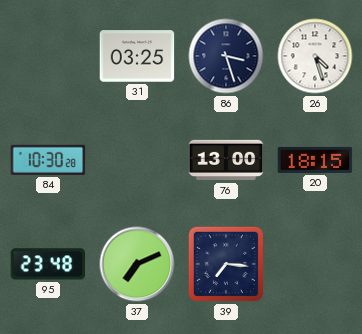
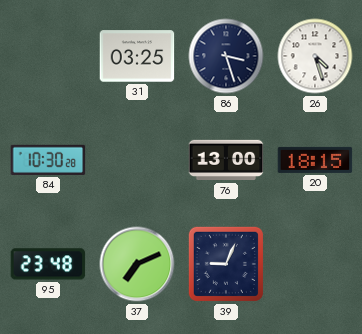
39: 7:16 -> 9:04
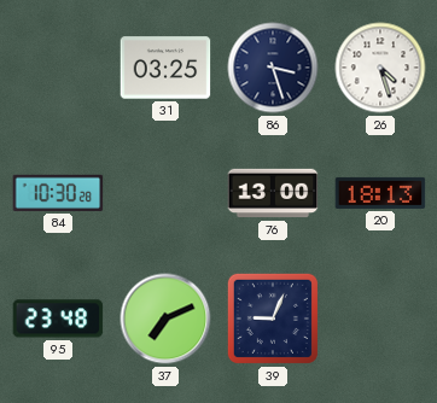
20: 18:15 -> 18:13
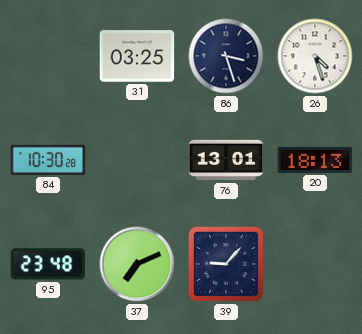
76: 13:00 -> 13:01
39: 9:04 -> 9:07
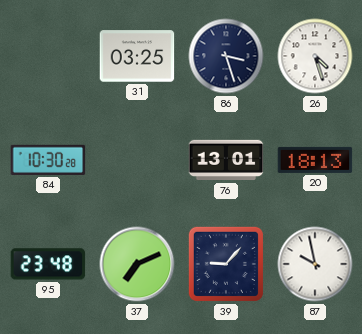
87: none -> 9:58
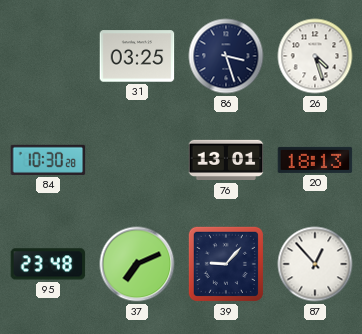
87: 9:58 -> 12:53
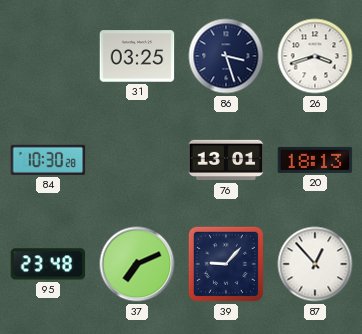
26: 4:27 -> 3:42
